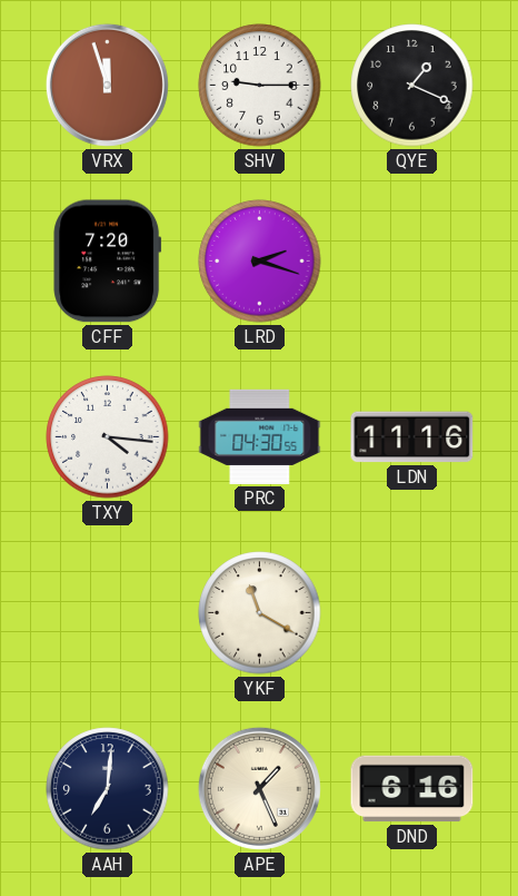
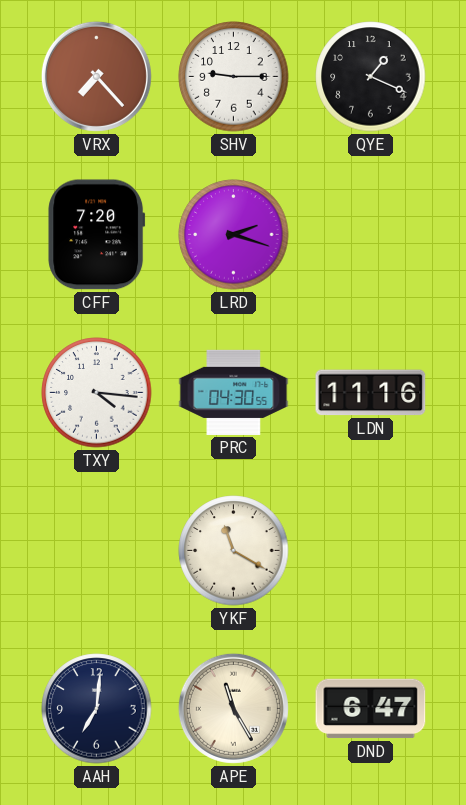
VRX: 11:57 -> 7:23
APE: 1:26 -> 11:25
DND: 6:16 -> 6:47
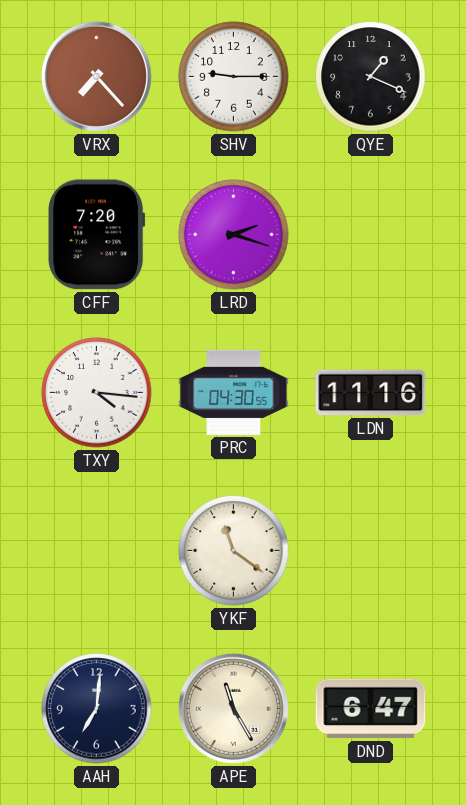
YKF: 11:20 -> 11:21
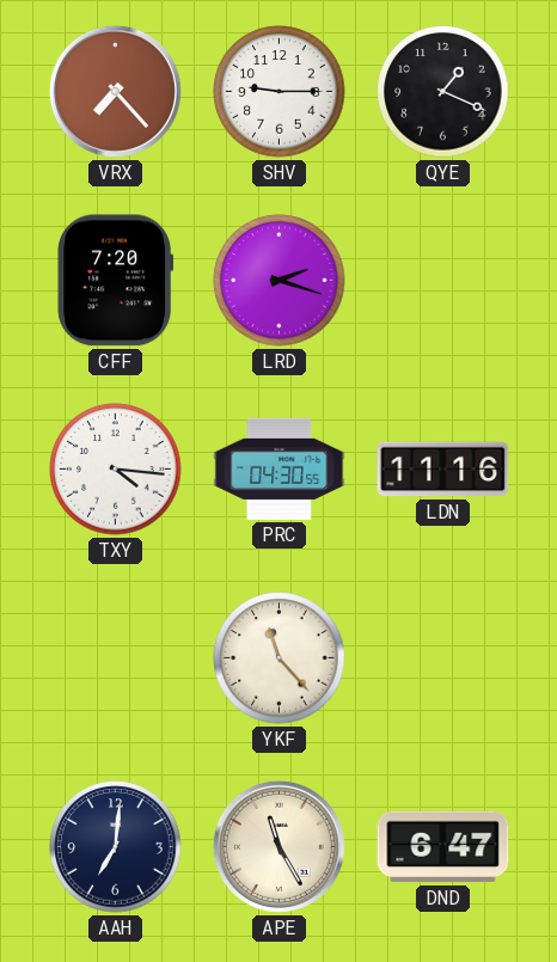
YKF: 11:21 -> 11:23
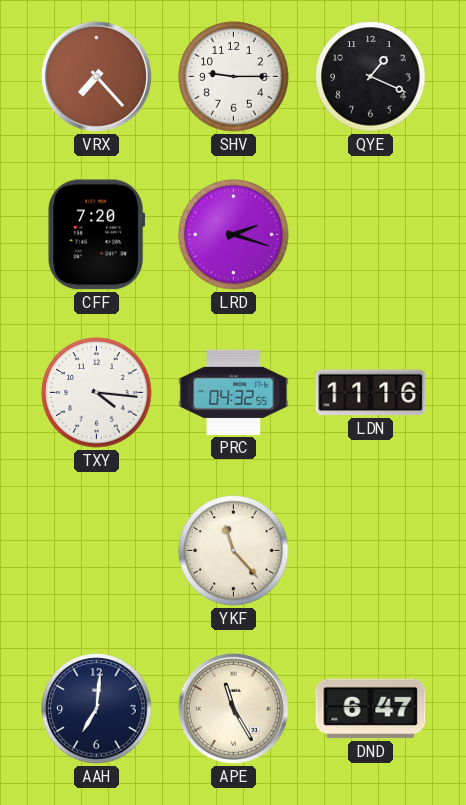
PRC: 04:30 -> 04:32
